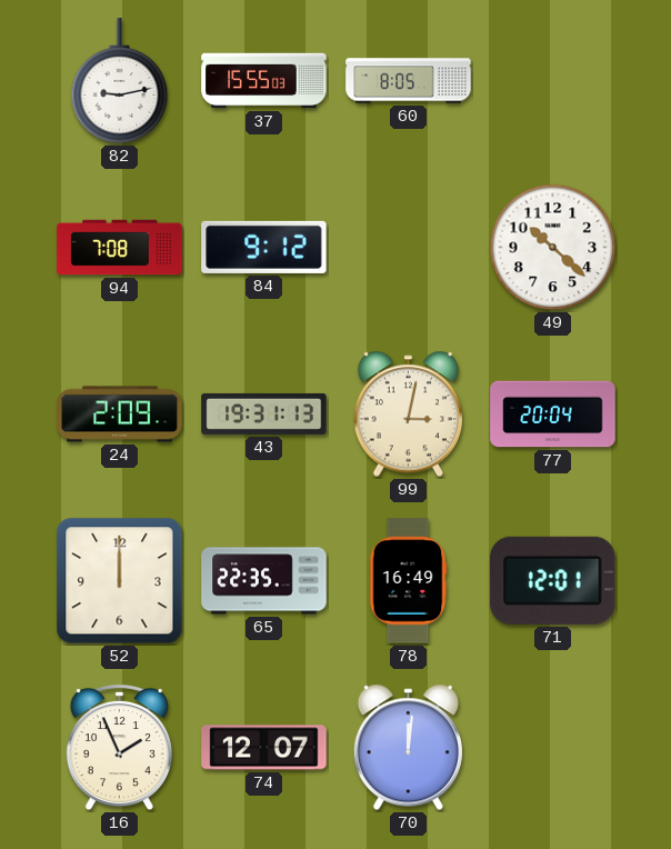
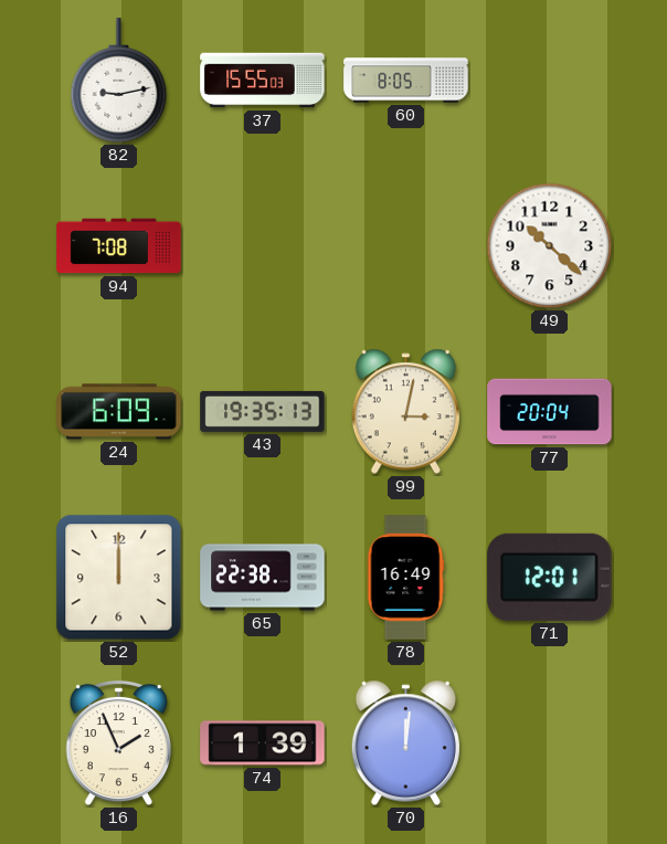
84: 9:12 -> none
24: 2:09 -> 6:09
43: 19:31 -> 19:35
65: 22:35 -> 22:38
74: 12:07 -> 1:39
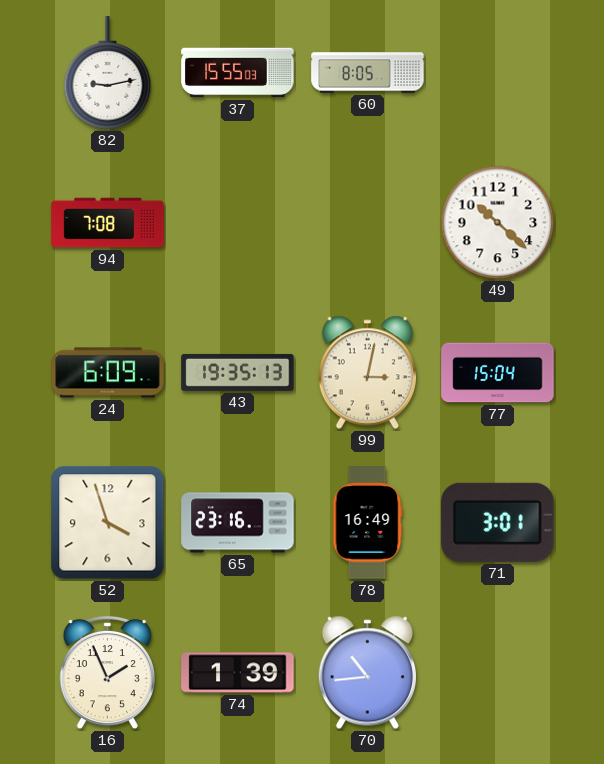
77: 20:04 -> 15:04
52: 12:00 -> 3:57
65: 22:38 -> 23:16
71: 12:01 -> 3:01
70: 12:01 -> 10:44
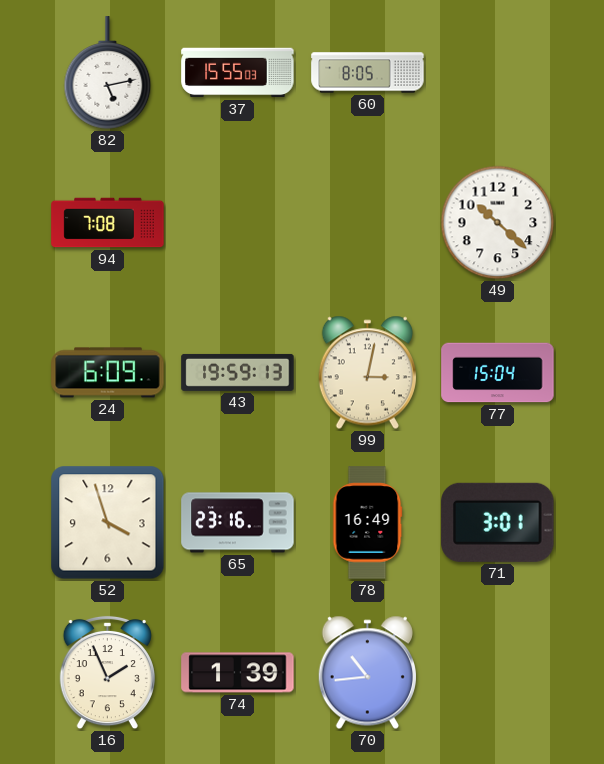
82: 9:13 -> 5:13
43: 19:35 -> 19:59
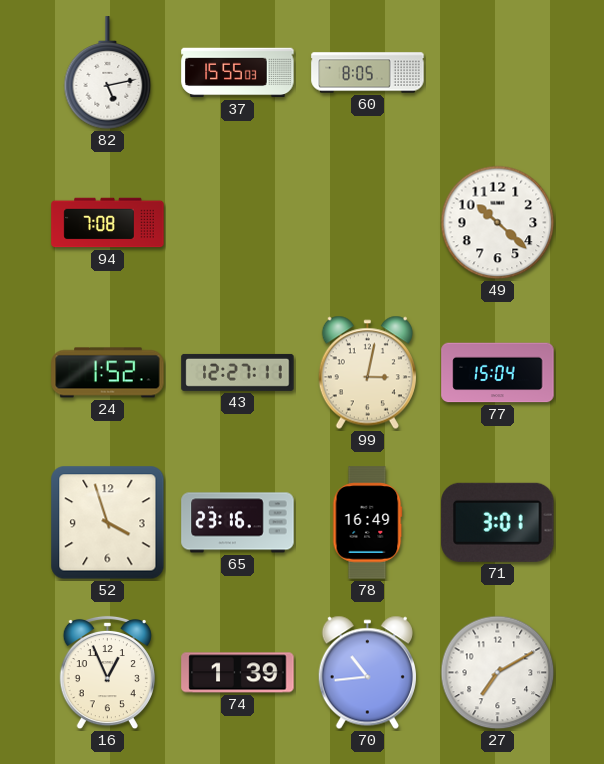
24: 6:09 -> 1:52
43: 19:59 -> 12:27
16: 1:56 -> 12:56
27: none -> 7:10
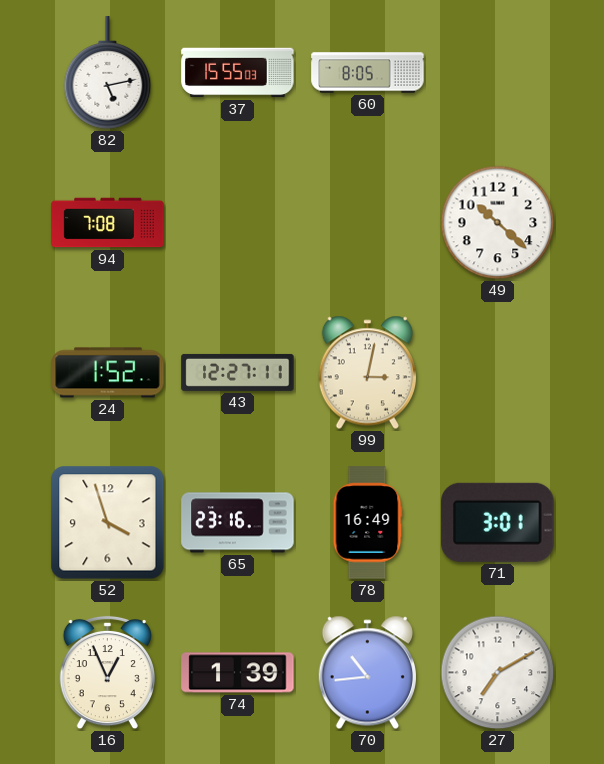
77: 15:04 -> none
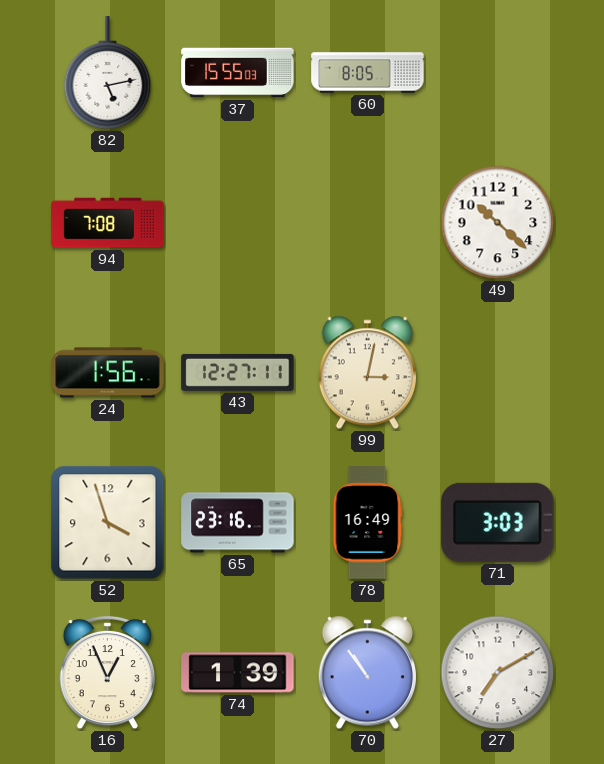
24: 1:52 -> 1:56
71: 3:01 -> 3:03
70: 10:44 -> 10:54
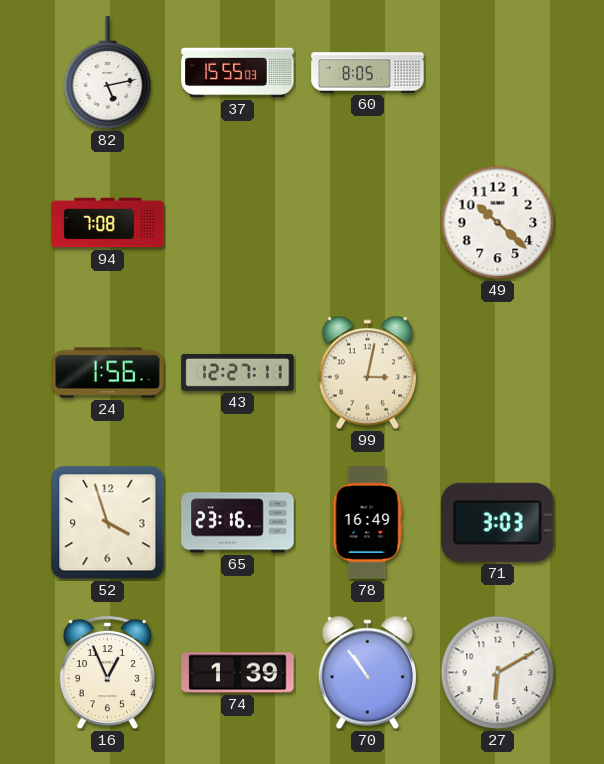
27: 7:10 -> 6:10
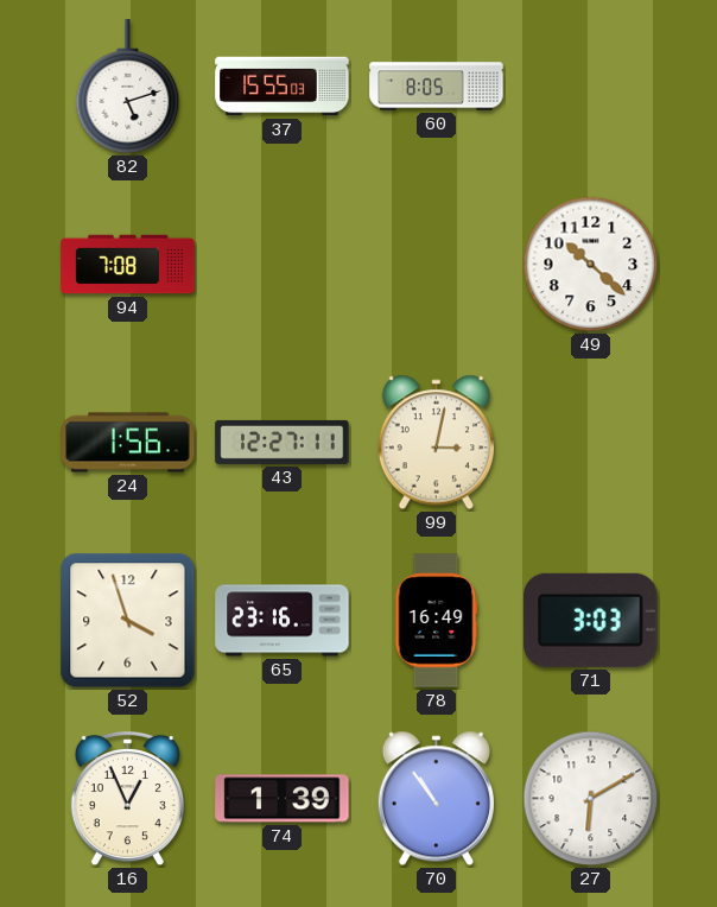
82: 5:13 -> 5:12
